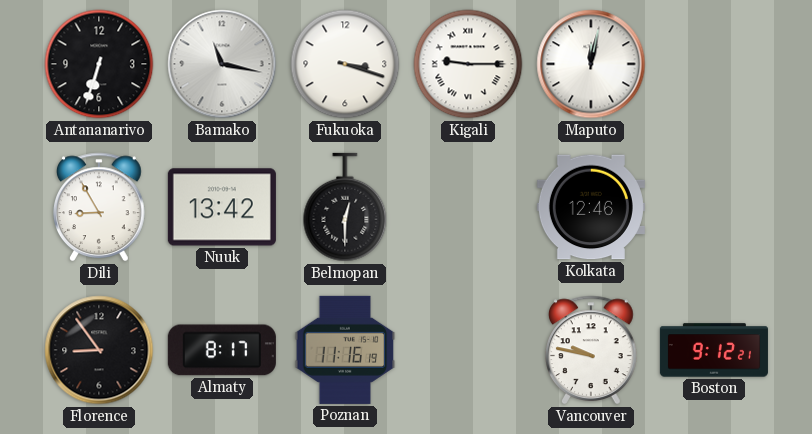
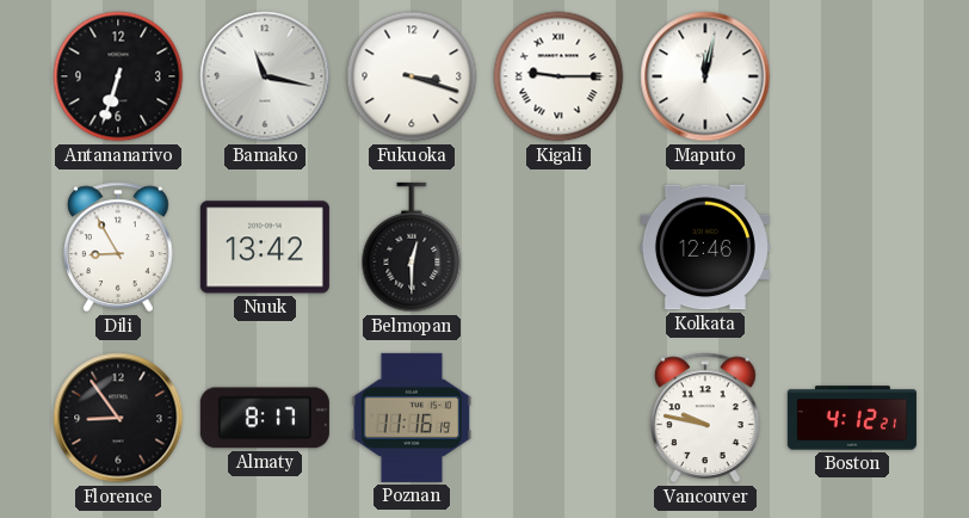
Boston: 9:12 -> 4:12
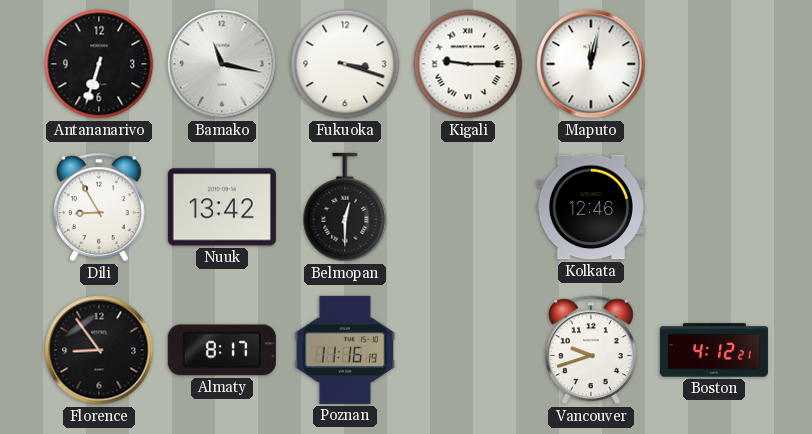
Vancouver: 9:47 -> 9:42
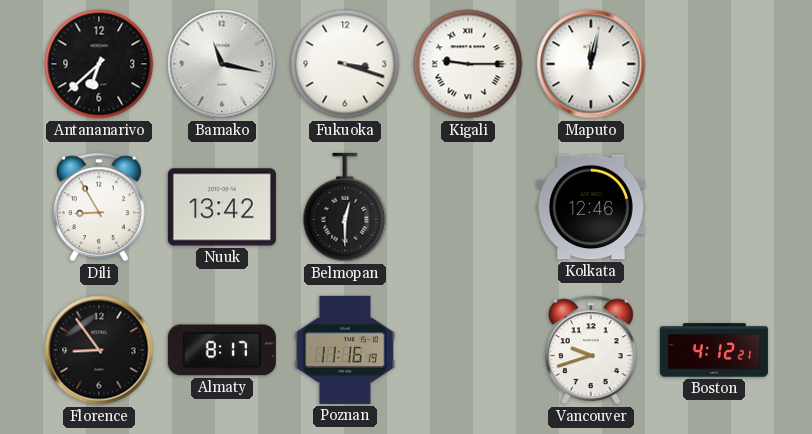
Antananarivo: 6:33 -> 6:38
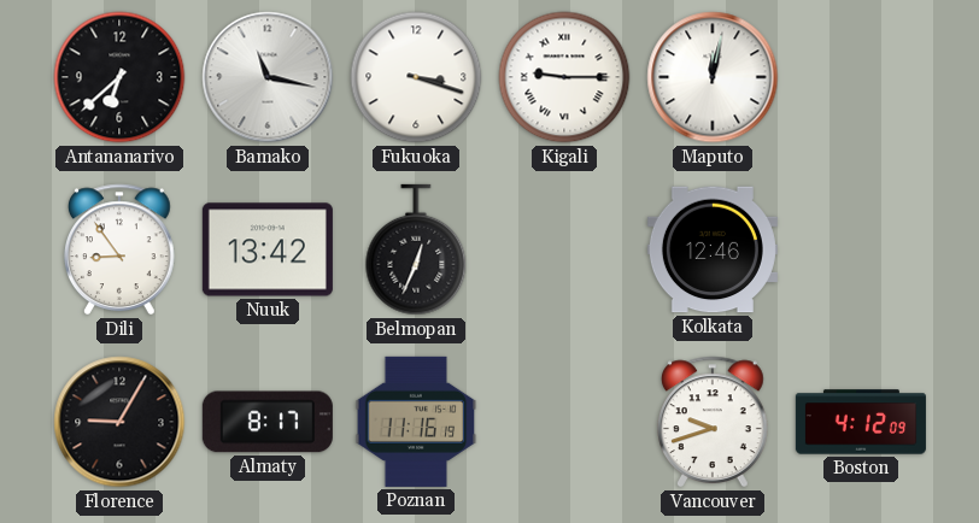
Dili: 8:55 -> 8:54
Belmopan: 12:30 -> 12:34
Florence: 8:54 -> 9:05
Boston: 4:12:21 -> 4:12:09
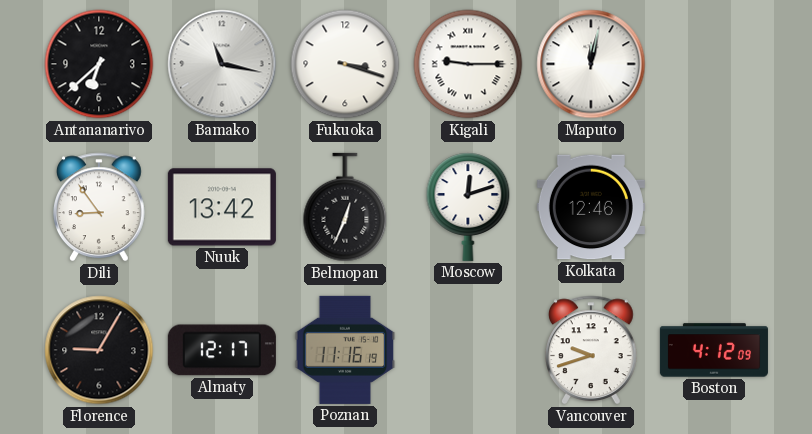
Moscow: none -> 12:12
Almaty: 8:17 -> 12:17
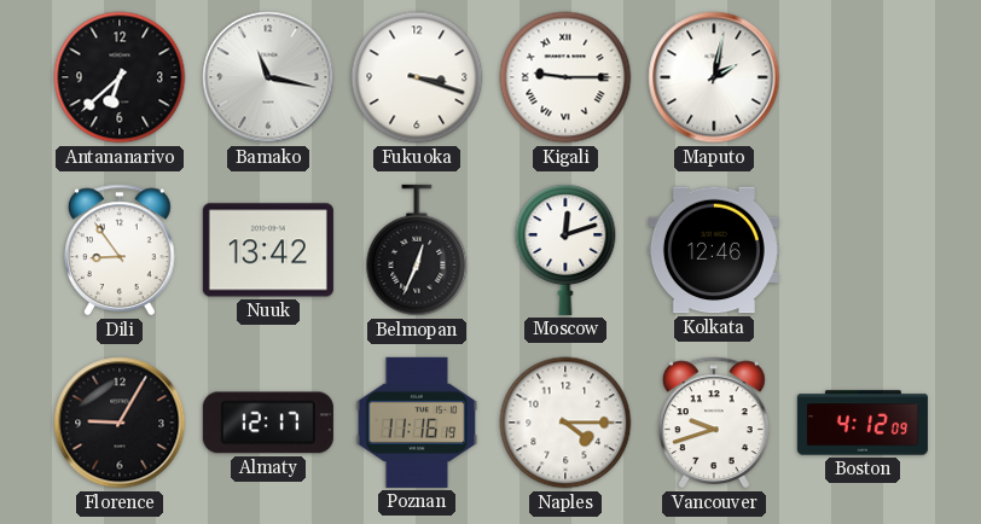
Maputo: 12:02 -> 2:02
Naples: none -> 4:15
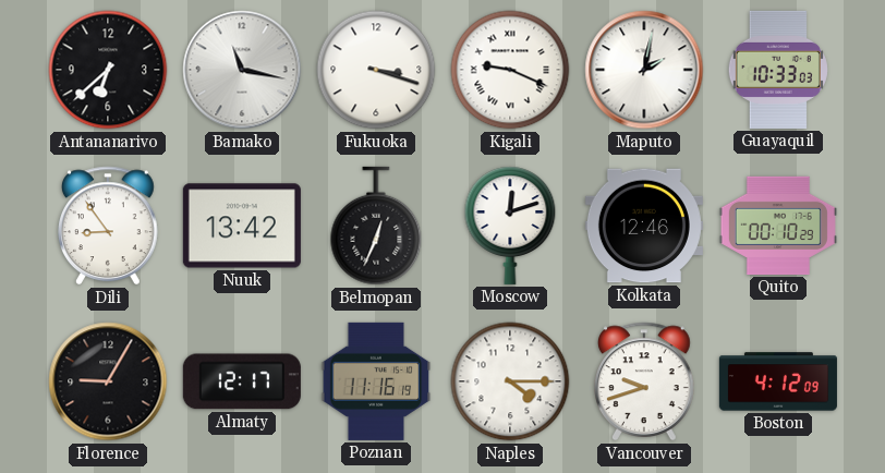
Kigali: 9:15 -> 9:19
Guayaquil: none -> 10:33
Quito: none -> 00:10
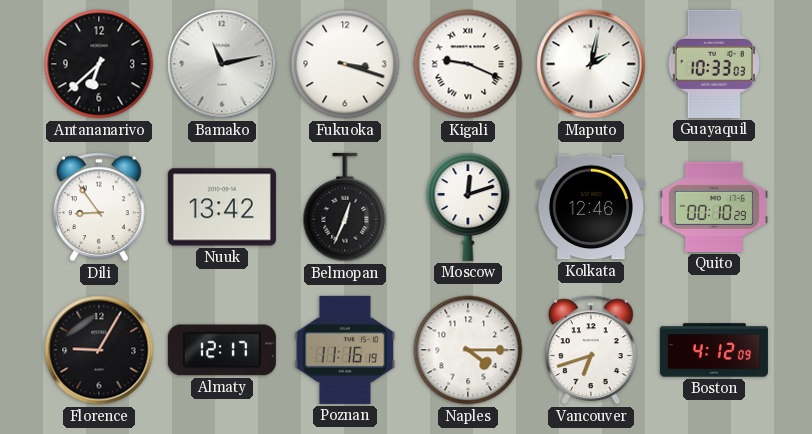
Bamako: 11:17 -> 11:13
Vancouver: 9:42 -> 6:42
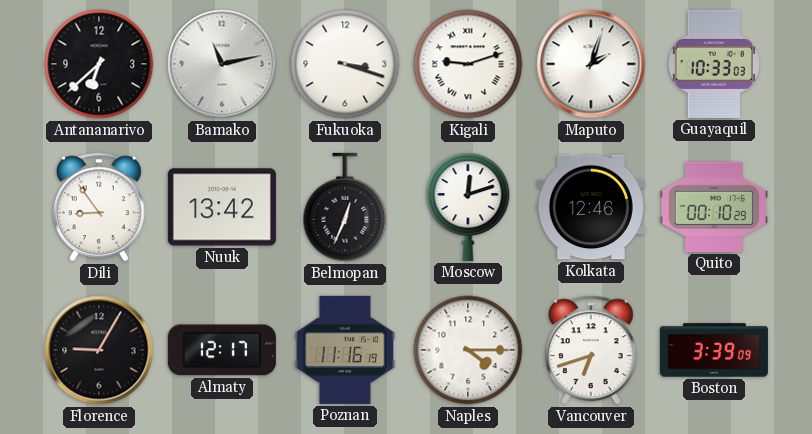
Kigali: 9:19 -> 9:12
Maputo: 2:02 -> 2:03
Boston: 4:12 -> 3:39
